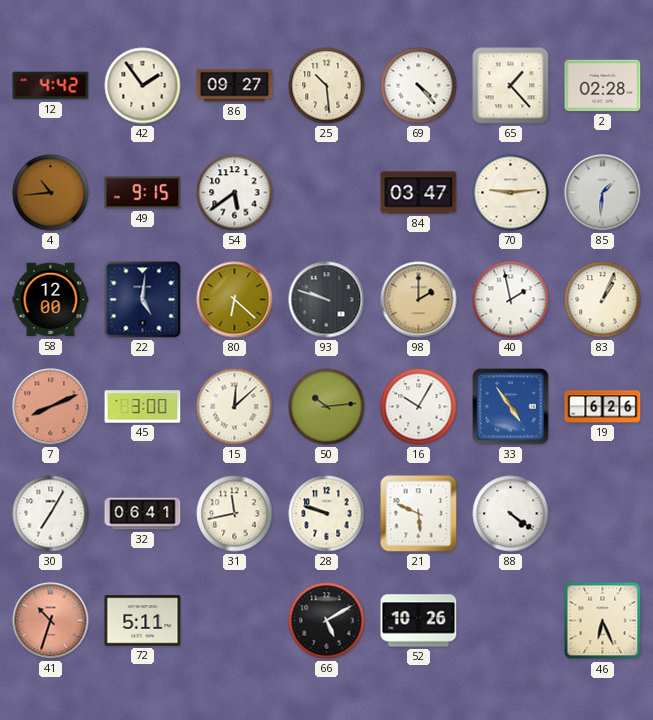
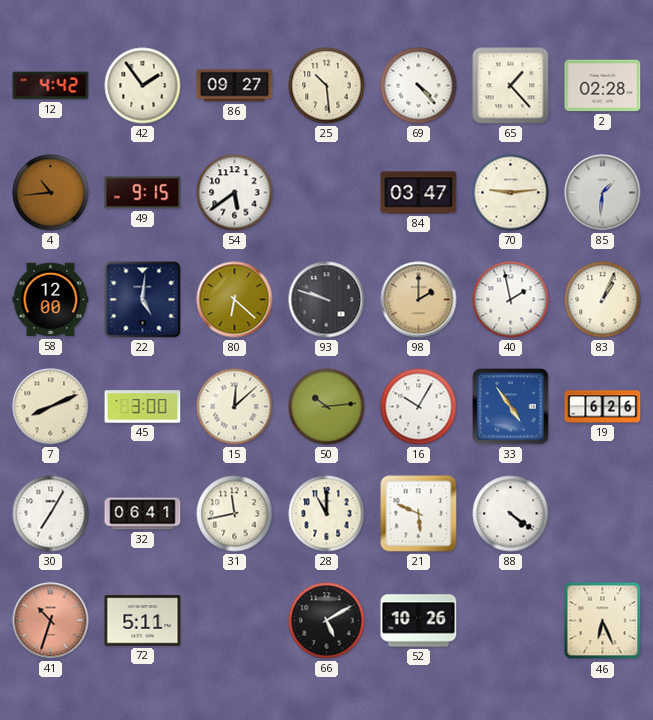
7 dial: salmon -> cream
28: 9:48 -> 11:00
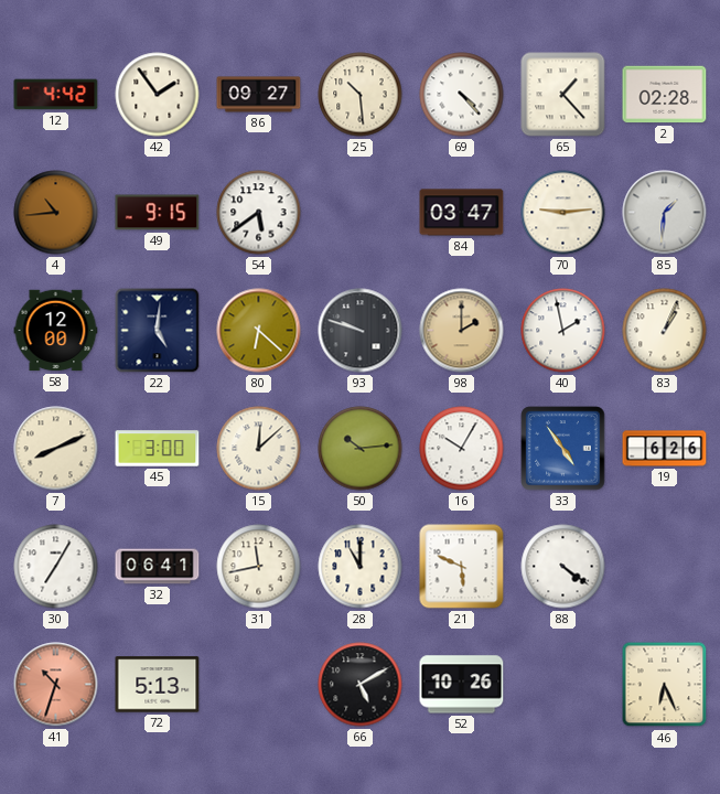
72: 5:11 -> 5:13
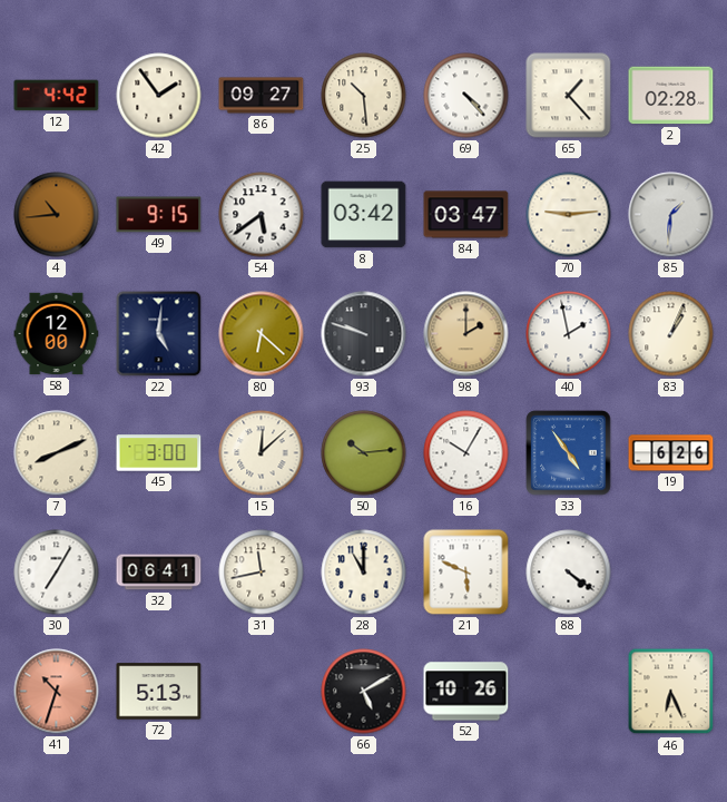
8: none -> 03:42
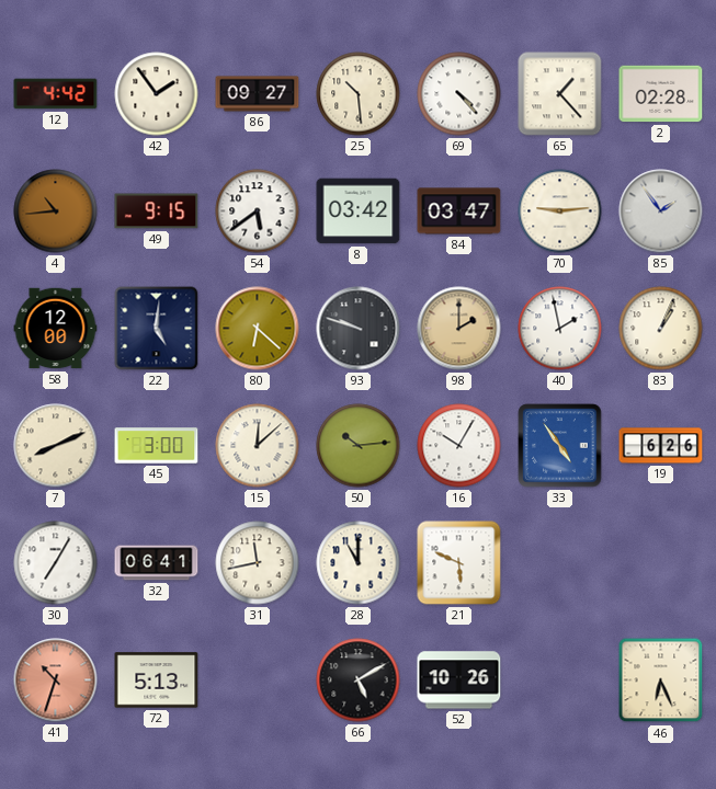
85: 1:31 -> 1:54
88: 4:21 -> none
